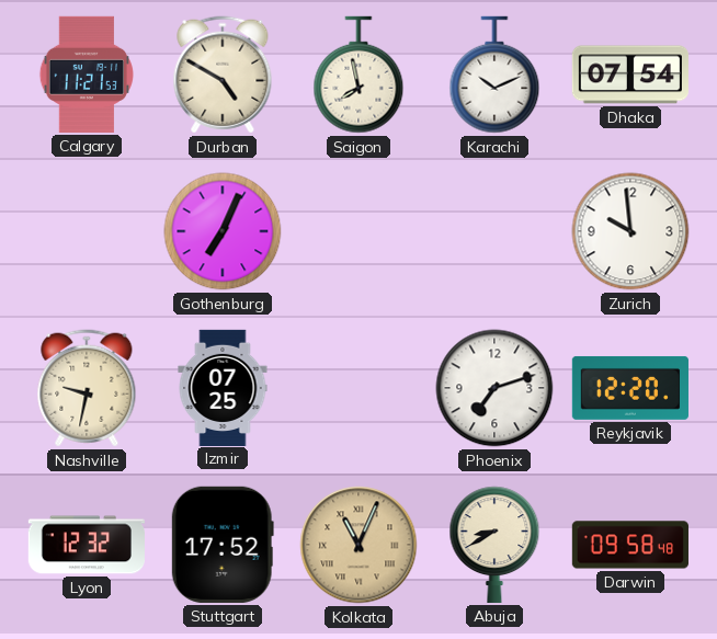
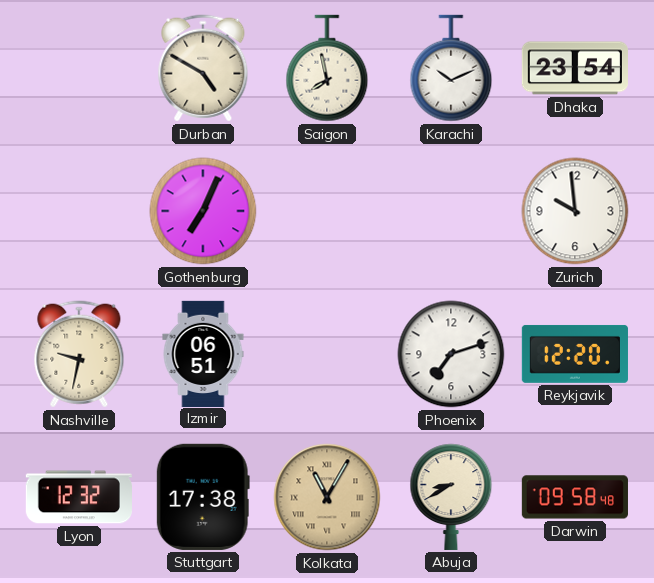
Calgary: 11:21 -> none
Dhaka: 07:54 -> 23:54
Izmir: 07:25 -> 06:51
Stuttgart: 17:52 -> 17:38
Kolkata: 11:04 -> 11:05
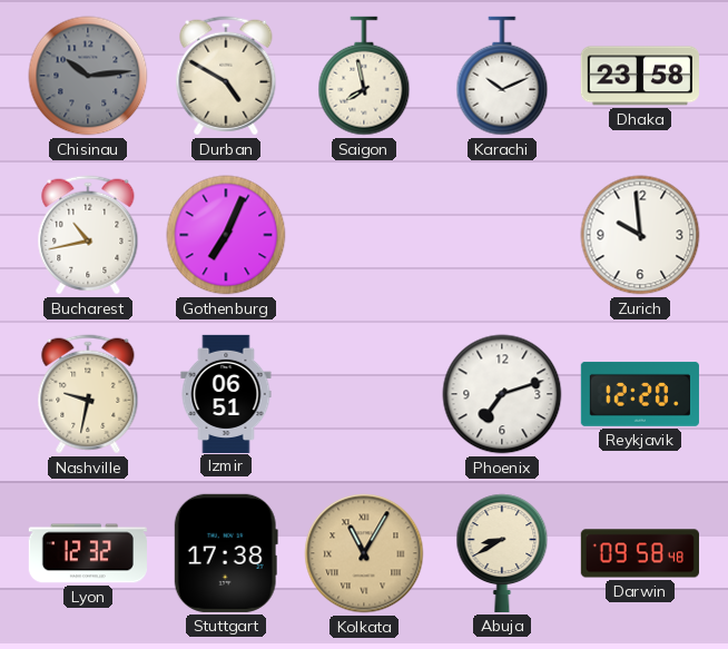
Chisinau: none -> 10:14
Dhaka: 23:54 -> 23:58
Bucharest: none -> 10:43
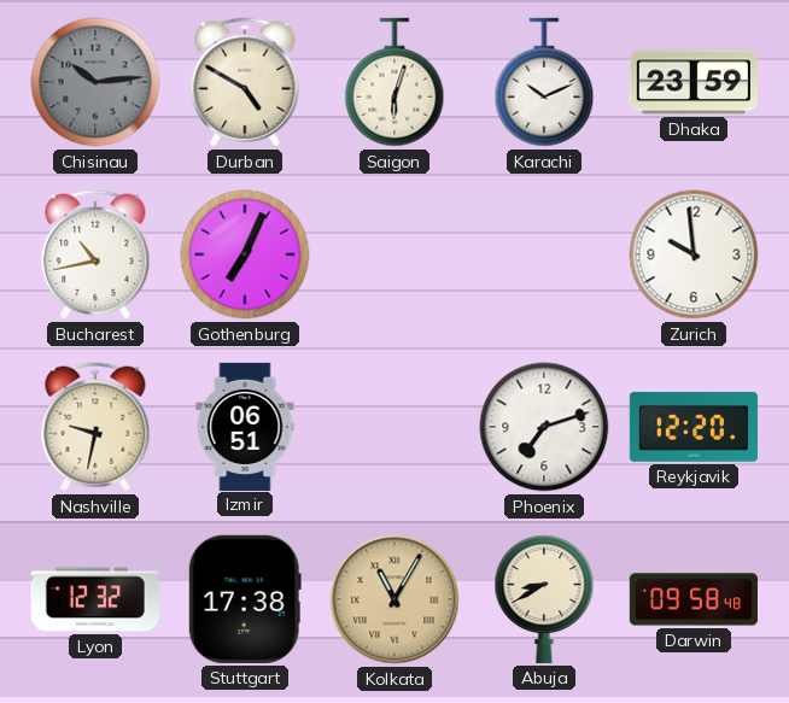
Saigon: 7:58 -> 6:03
Dhaka: 23:58 -> 23:59
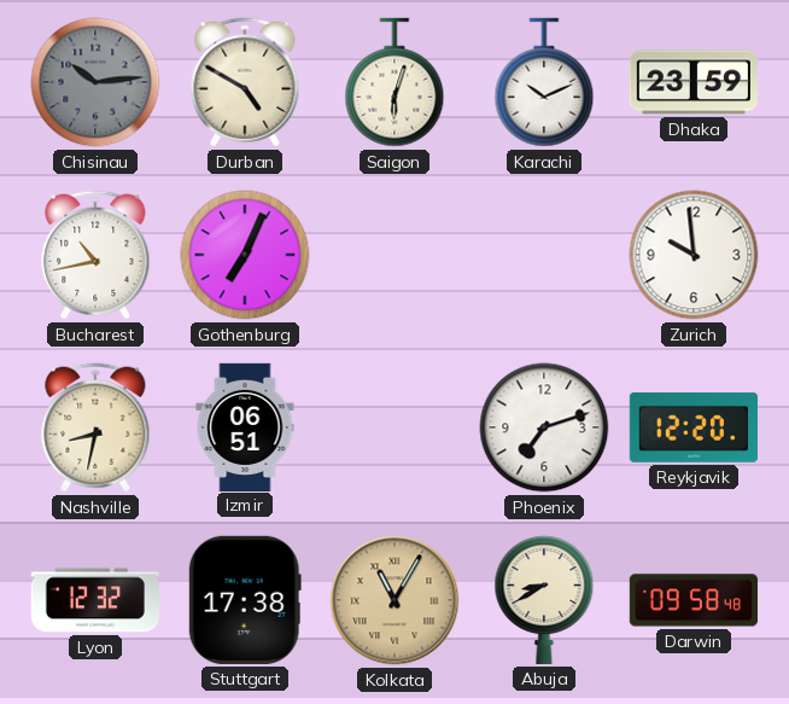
Nashville: 9:32 -> 8:32
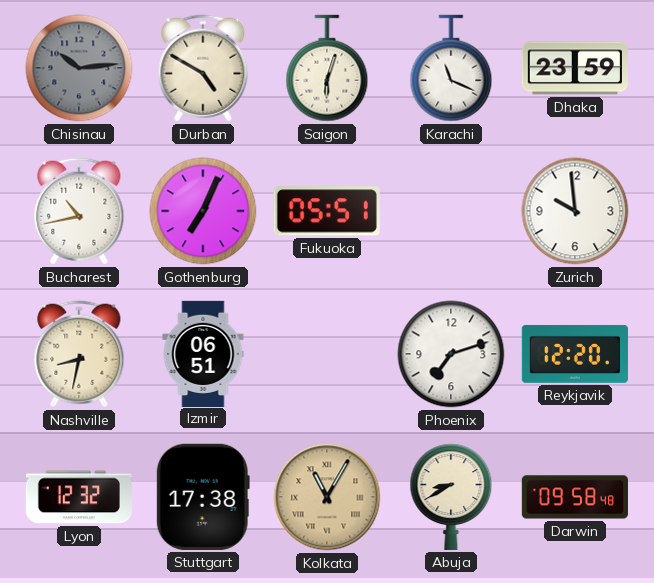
Karachi: 10:11 -> 11:19
Fukuoka: none -> 05:51
